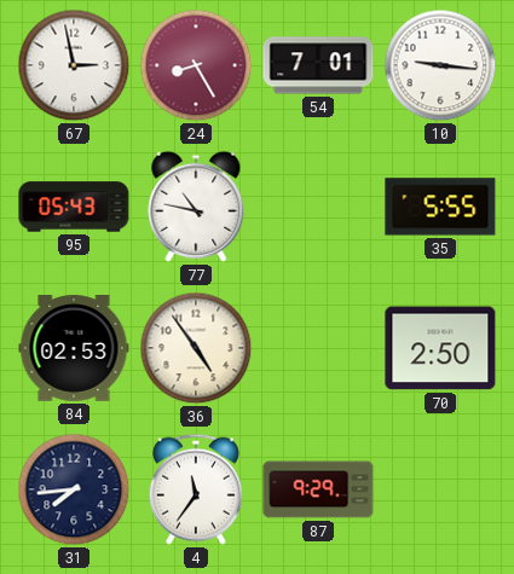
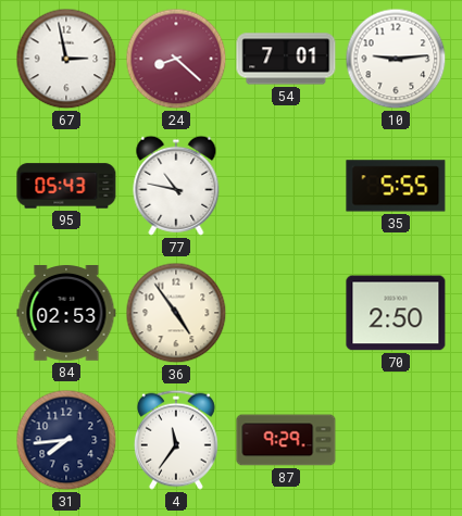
24: 8:25 -> 8:22
10: 9:16 -> 9:14
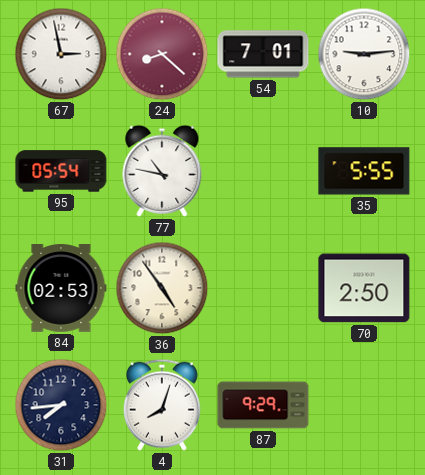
95: 05:43 -> 05:54
4: 11:36 -> 8:03
